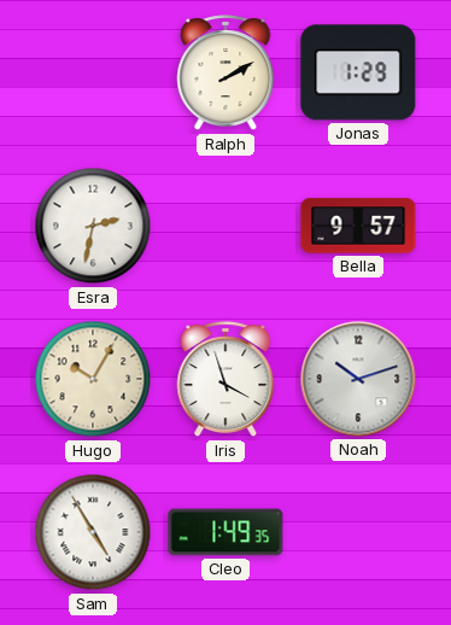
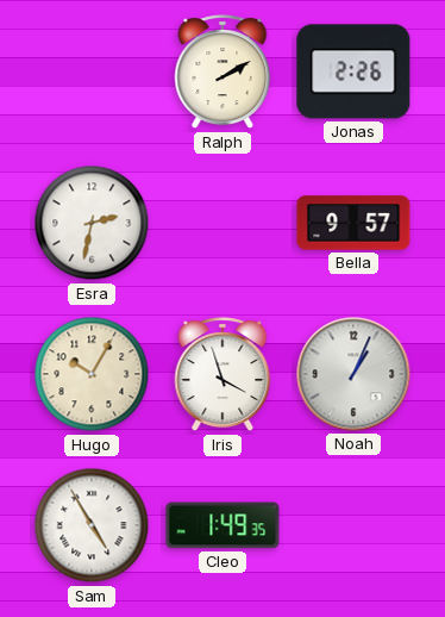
Jonas: 1:29 -> 2:26
Noah: 10:12 -> 1:04
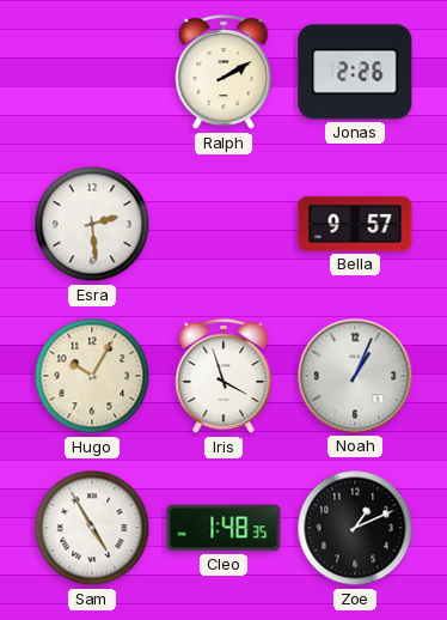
Esra: 2:32 -> 2:29
Cleo: 1:49 -> 1:48
Zoe: none -> 1:11
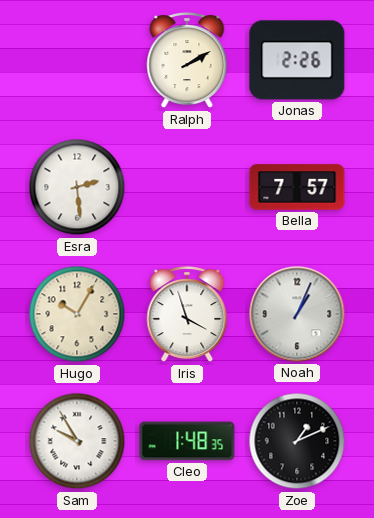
Bella: 9:57 -> 7:57
Sam: 4:55 -> 9:55
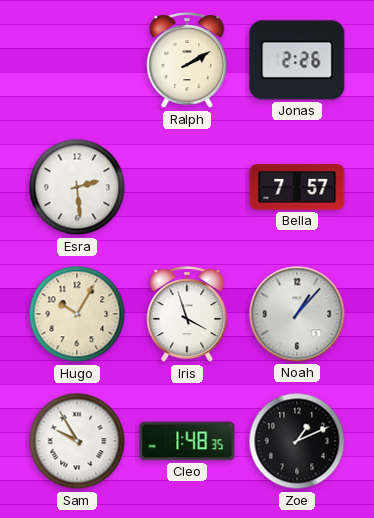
Noah: 1:04 -> 1:07
